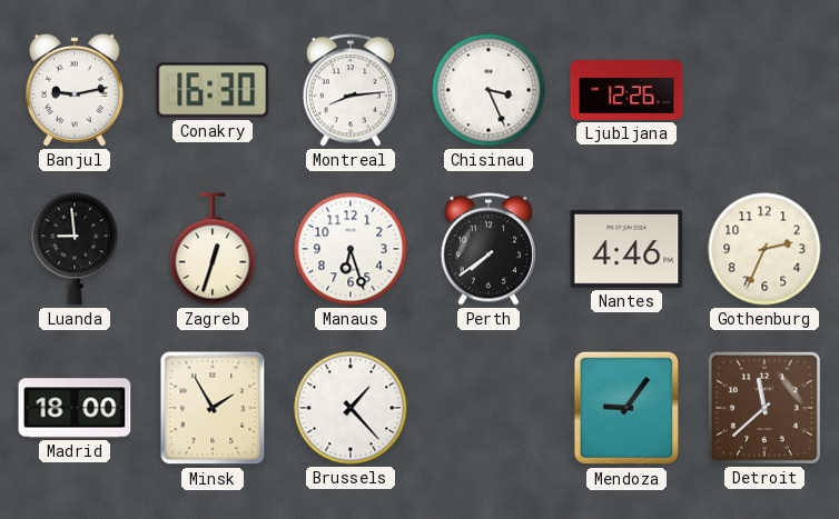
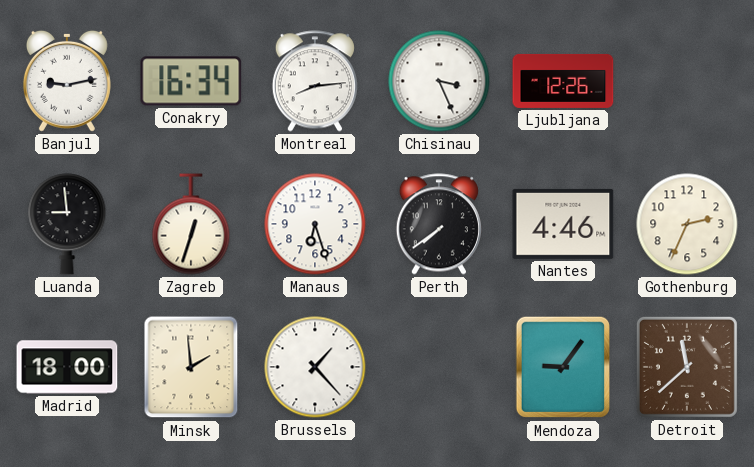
Conakry: 16:30 -> 16:34
Minsk: 1:55 -> 1:59
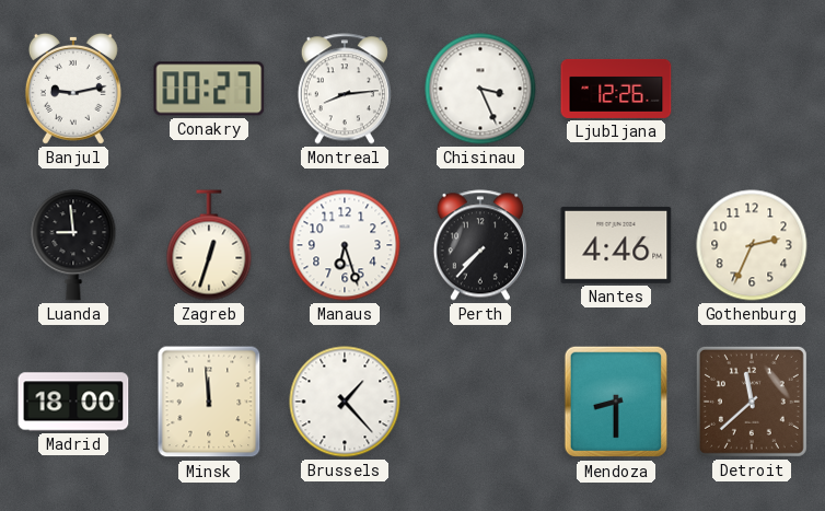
Conakry: 16:34 -> 00:27
Perth: 7:39 -> 7:37
Minsk: 1:59 -> 11:59
Mendoza: 9:06 -> 8:30
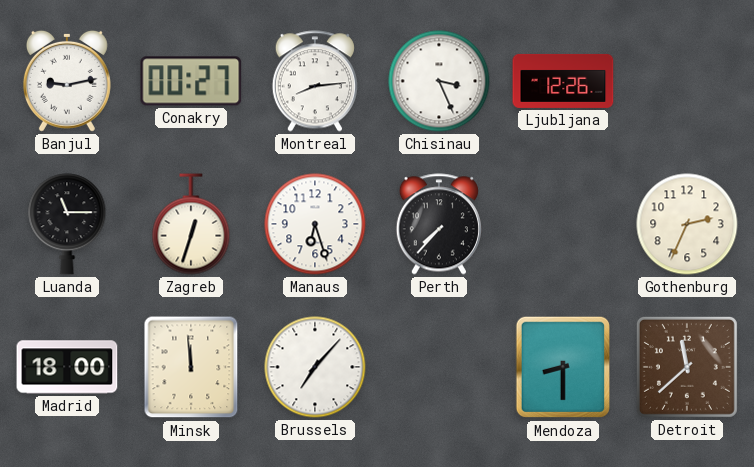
Luanda: 8:59 -> 11:15
Nantes: 4:46 -> none
Brussels: 1:23 -> 7:07
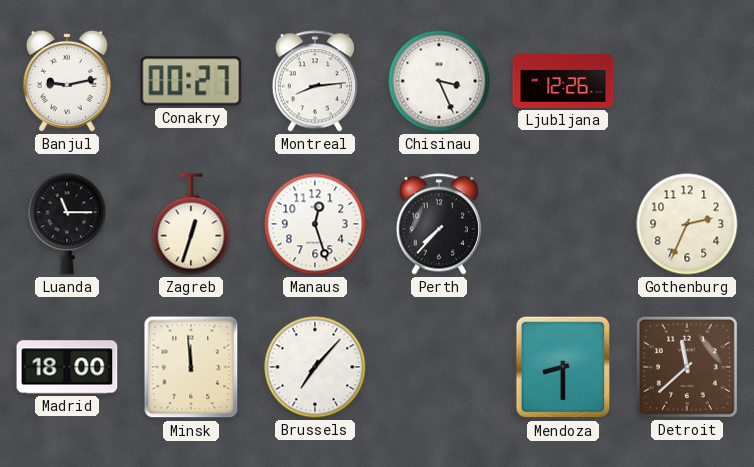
Manaus: 6:27 -> 12:27
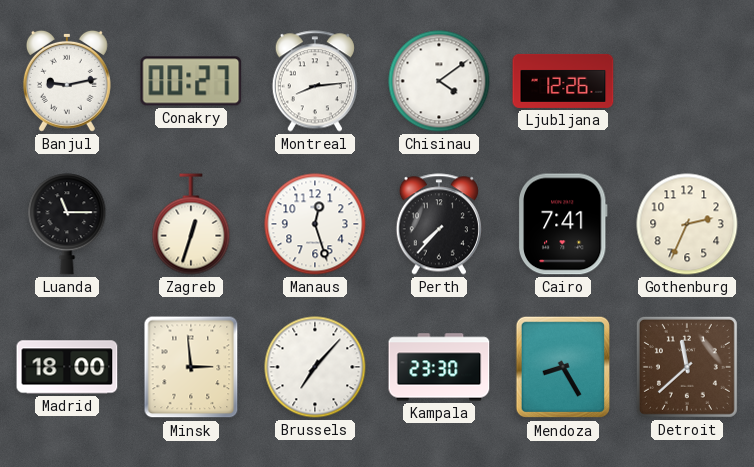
Chisinau: 3:26 -> 4:09
Cairo: none -> 7:41
Minsk: 11:59 -> 2:59
Kampala: none -> 23:30
Mendoza: 8:30 -> 8:25
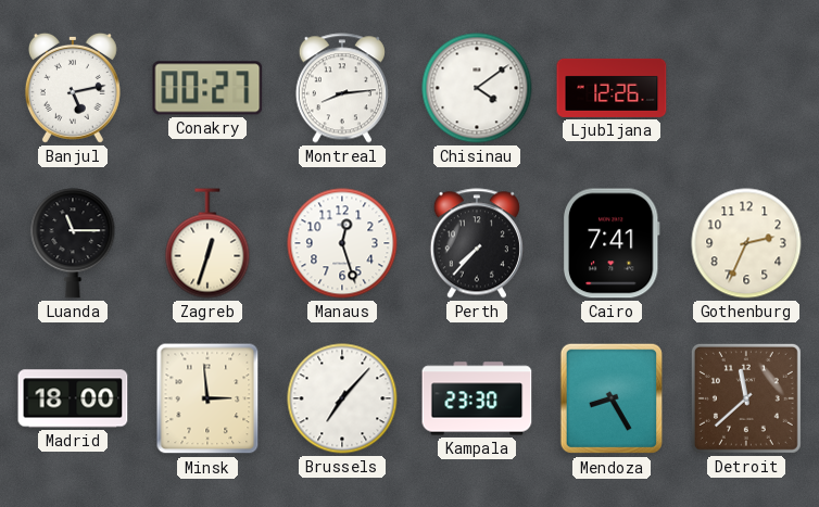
Banjul: 9:13 -> 5:13
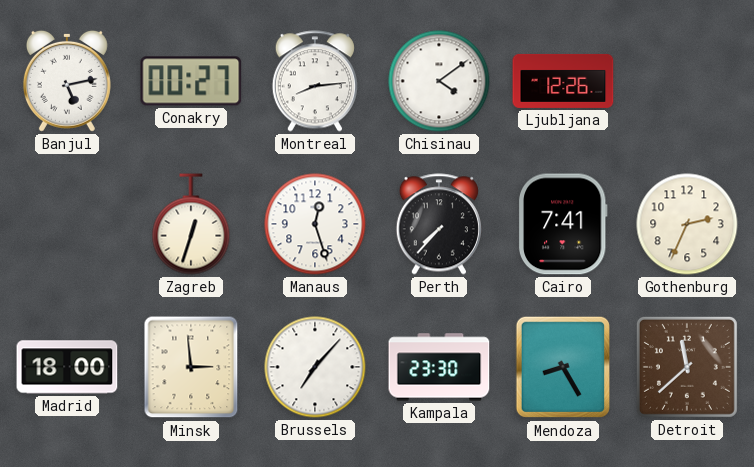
Luanda: 11:15 -> none
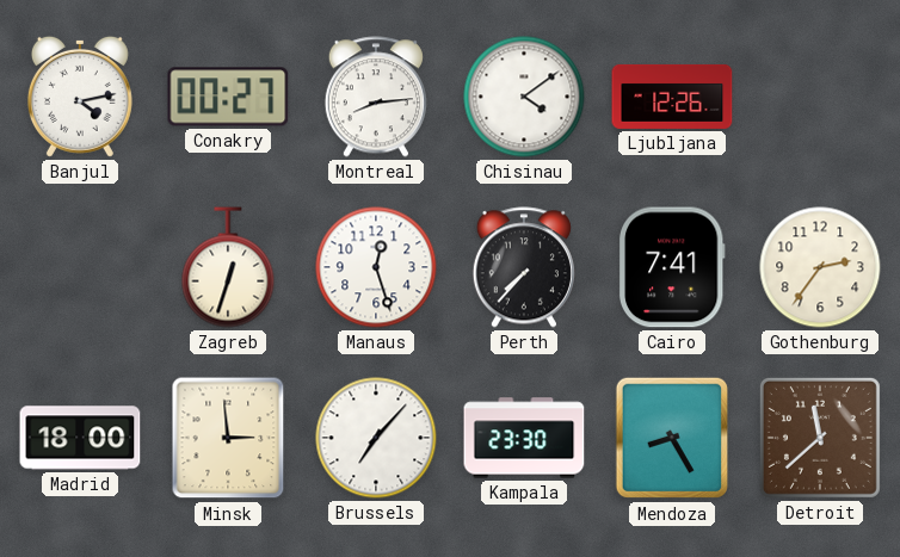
Banjul: 5:13 -> 4:13
Gothenburg: 2:34 -> 2:36
